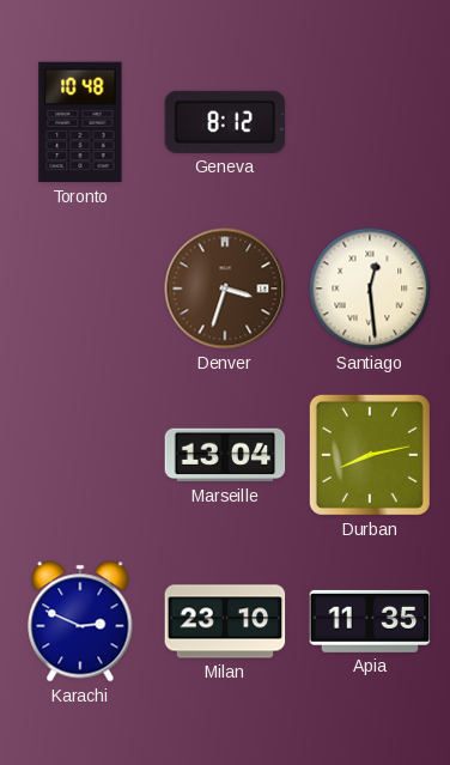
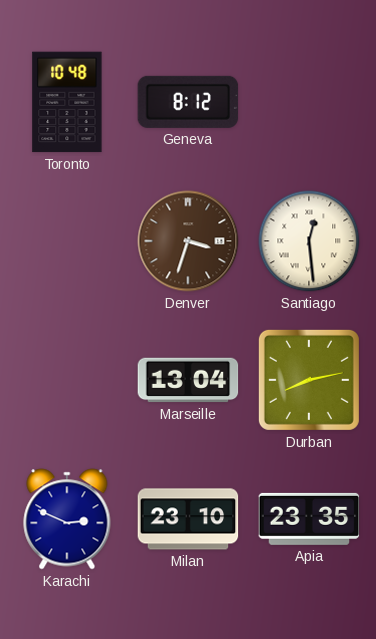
Apia: 11:35 -> 23:35
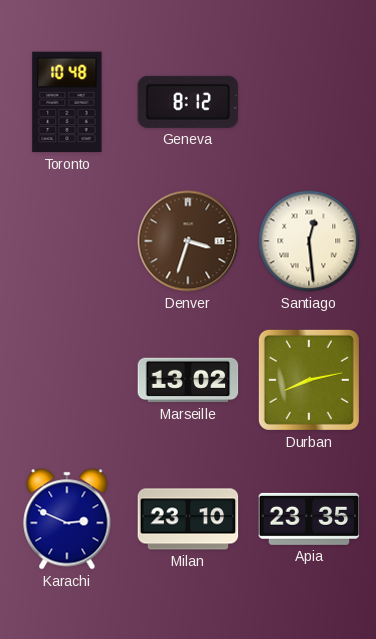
Marseille: 13:04 -> 13:02
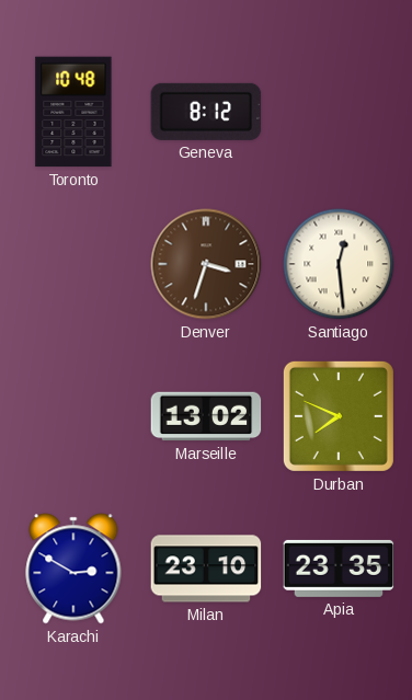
Durban: 8:13 -> 7:49
Karachi: 2:49 -> 2:50
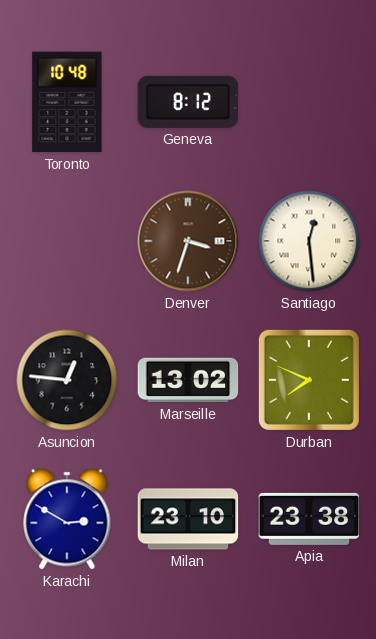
Asuncion: none -> 12:46
Apia: 23:35 -> 23:38
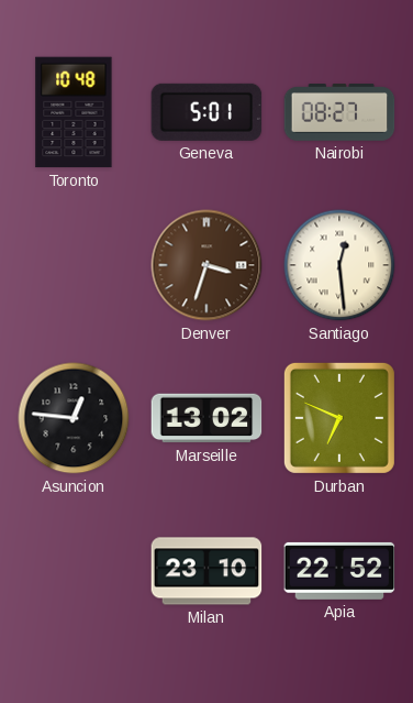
Geneva: 8:12 -> 5:01
Nairobi: none -> 08:27
Durban: 7:49 -> 6:49
Karachi: 2:50 -> none
Apia: 23:38 -> 22:52
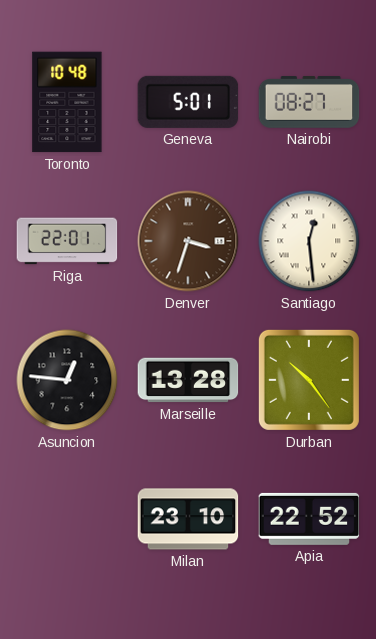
Riga: none -> 22:01
Marseille: 13:02 -> 13:28
Durban: 6:49 -> 10:24
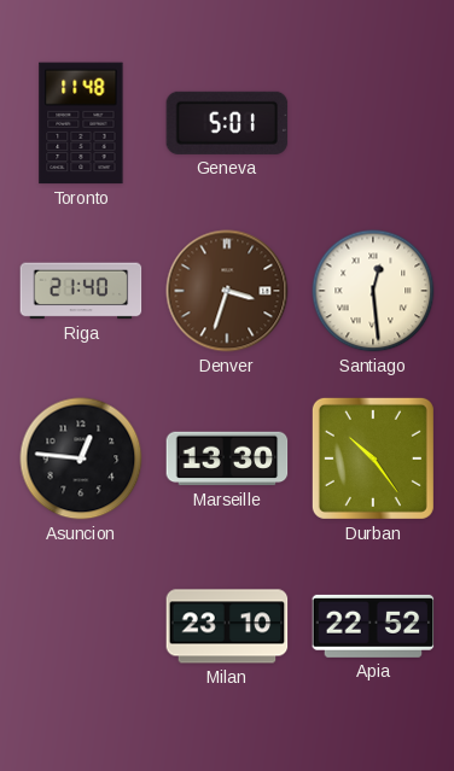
Toronto: 10:48 -> 11:48
Nairobi: 08:27 -> none
Riga: 22:01 -> 21:40
Marseille: 13:28 -> 13:30
